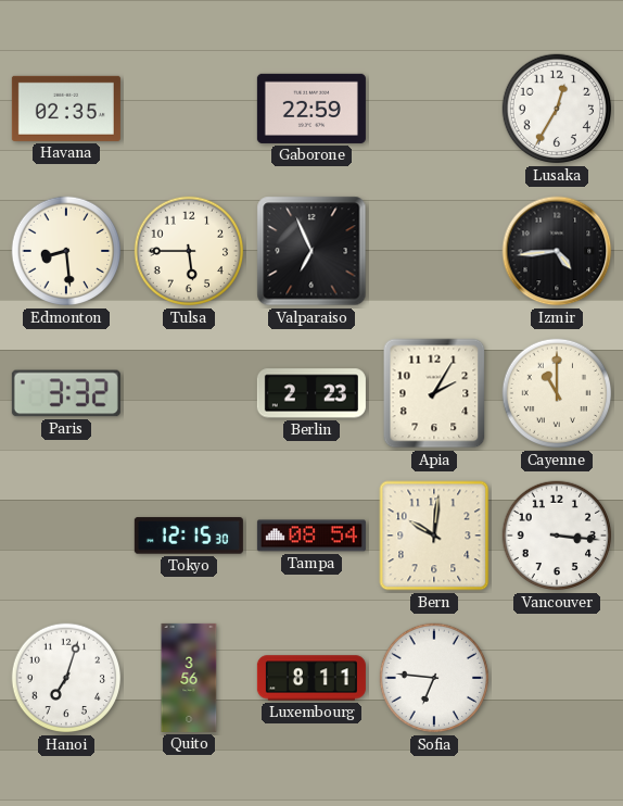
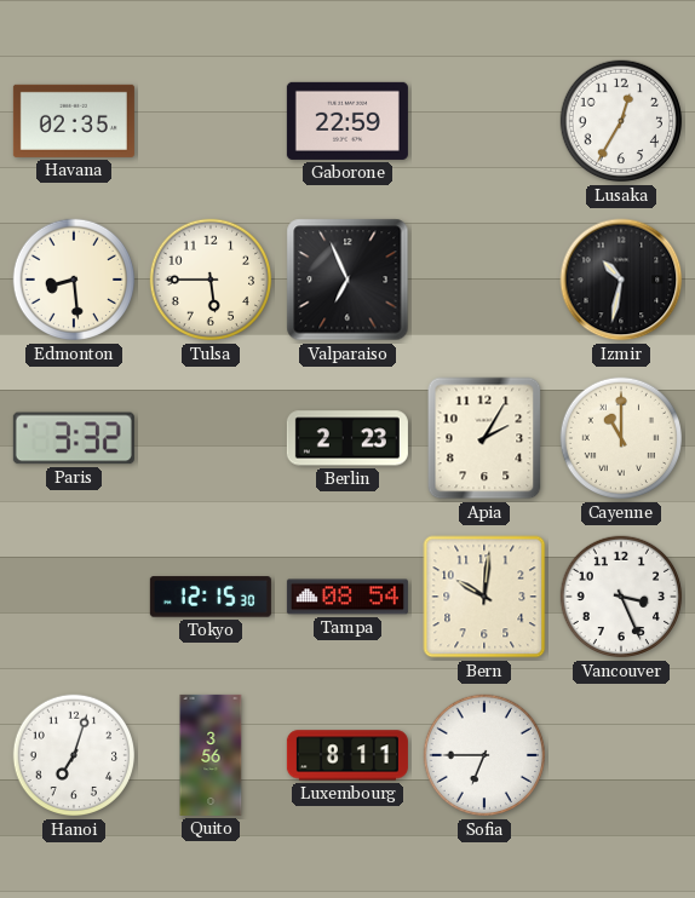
Izmir: 4:44 -> 10:32
Vancouver: 3:16 -> 3:26
Sofia: 6:46 -> 6:45
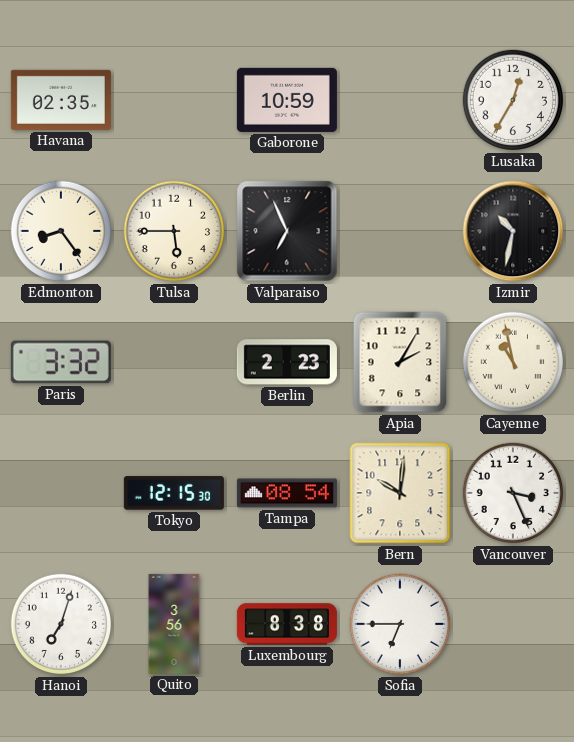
Gaborone: 22:59 -> 10:59
Edmonton: 8:29 -> 8:24
Cayenne: 11:00 -> 10:58
Luxembourg: 8:11 -> 8:38
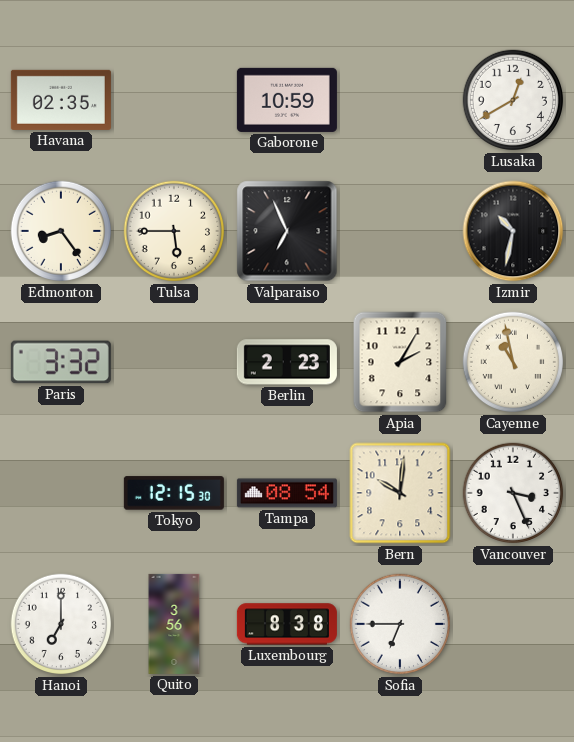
Lusaka: 12:35 -> 12:40
Hanoi: 7:03 -> 7:00
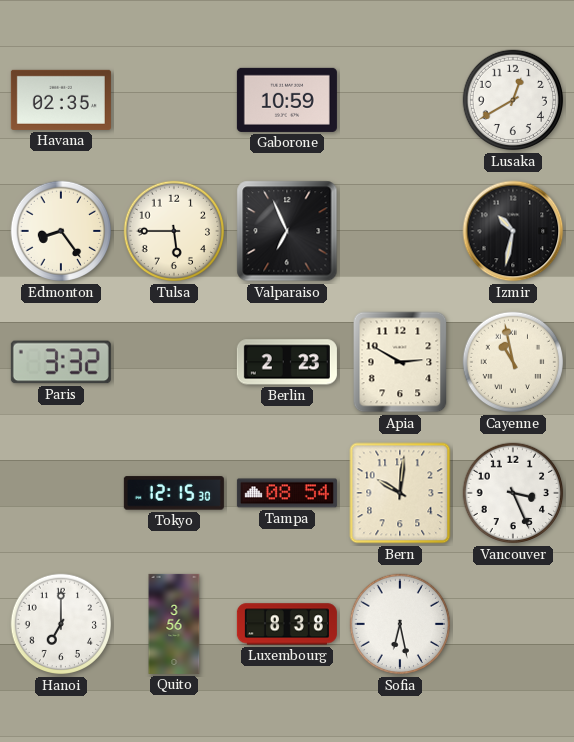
Apia: 2:05 -> 2:50
Sofia: 6:45 -> 6:28
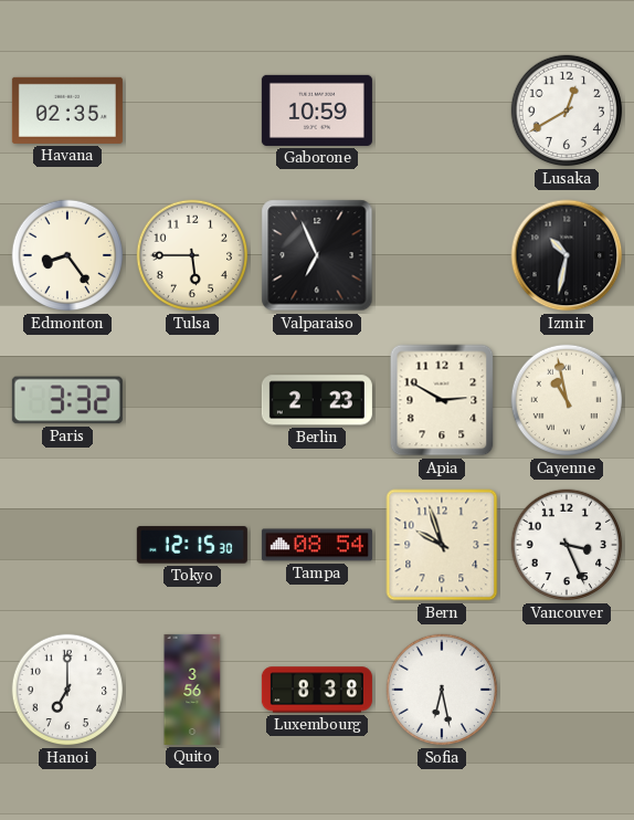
Bern: 10:01 -> 9:57
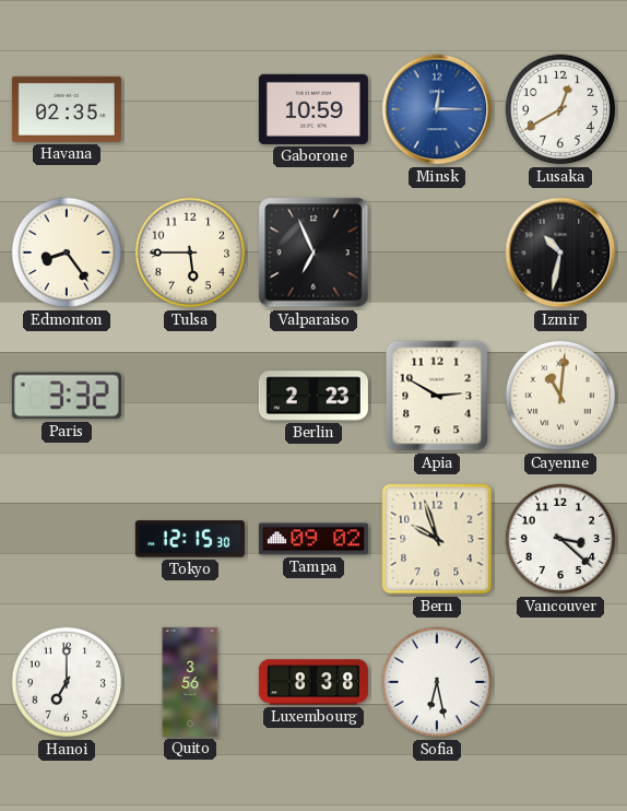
Minsk: none -> 12:15
Cayenne: 10:58 -> 11:01
Tampa: 08:54 -> 09:02
Vancouver: 3:26 -> 3:22
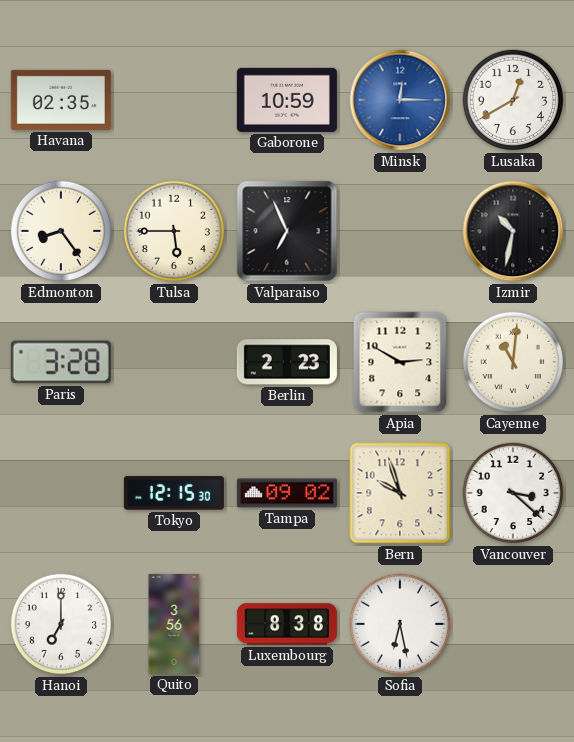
Paris: 3:32 -> 3:28
